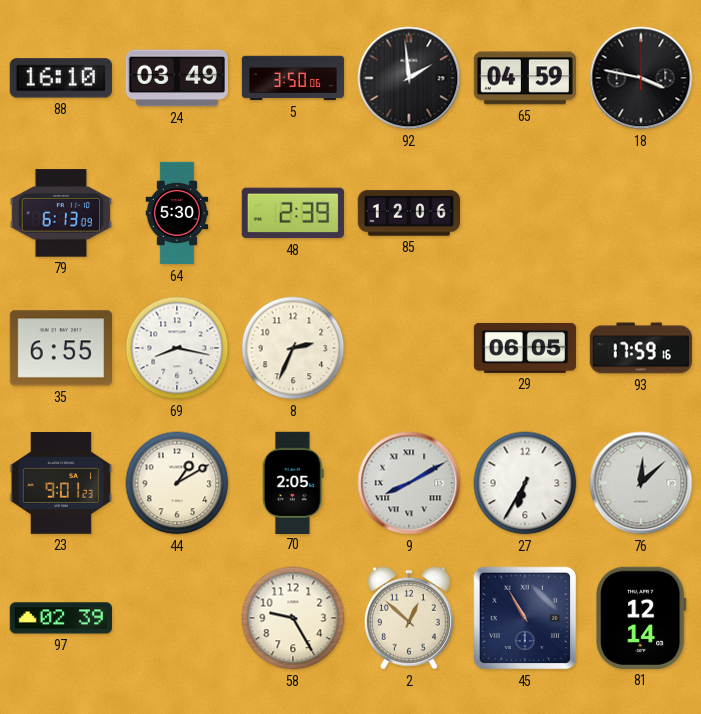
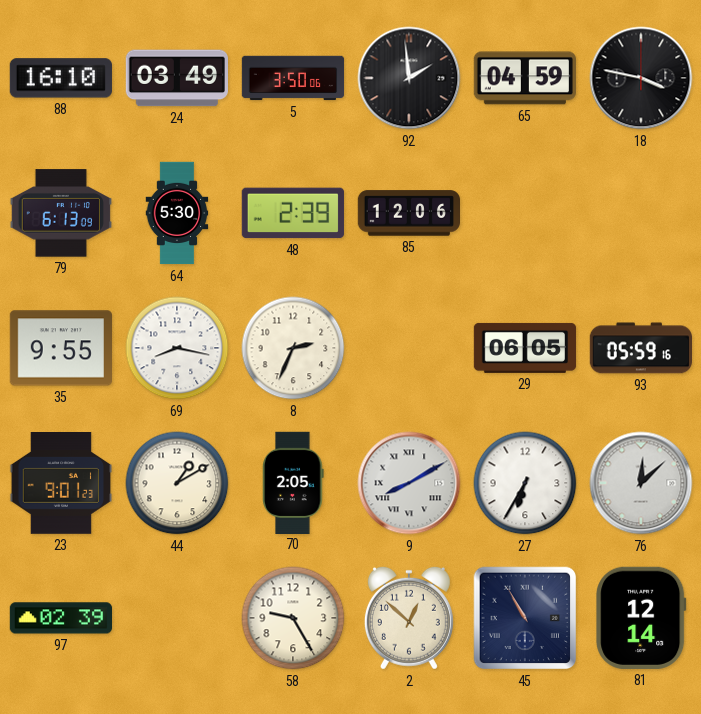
35: 6:55 -> 9:55
93: 17:59 -> 05:59
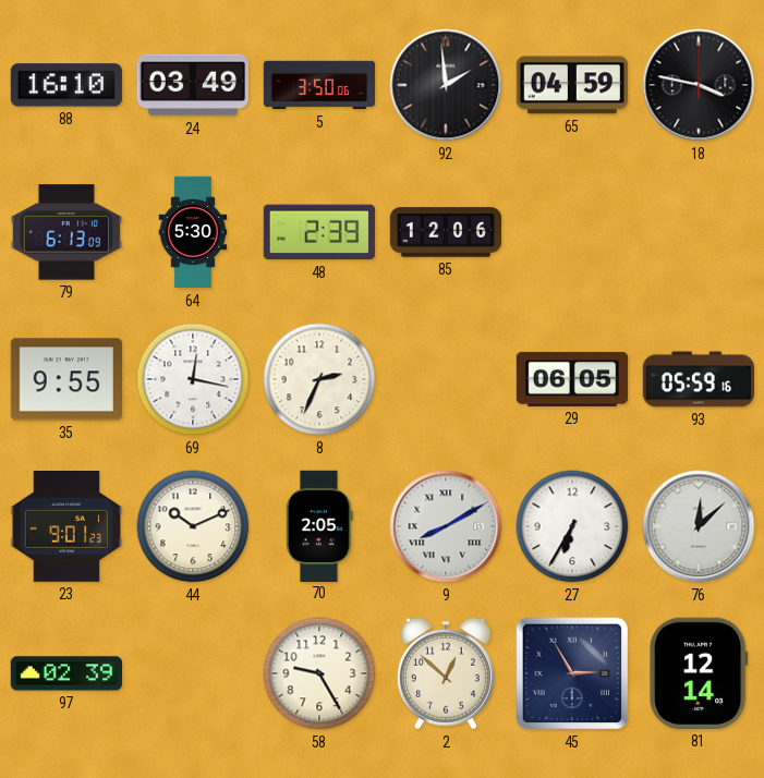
69: 8:17 -> 12:17
44: 1:10 -> 10:11
45: 10:55 -> 2:55
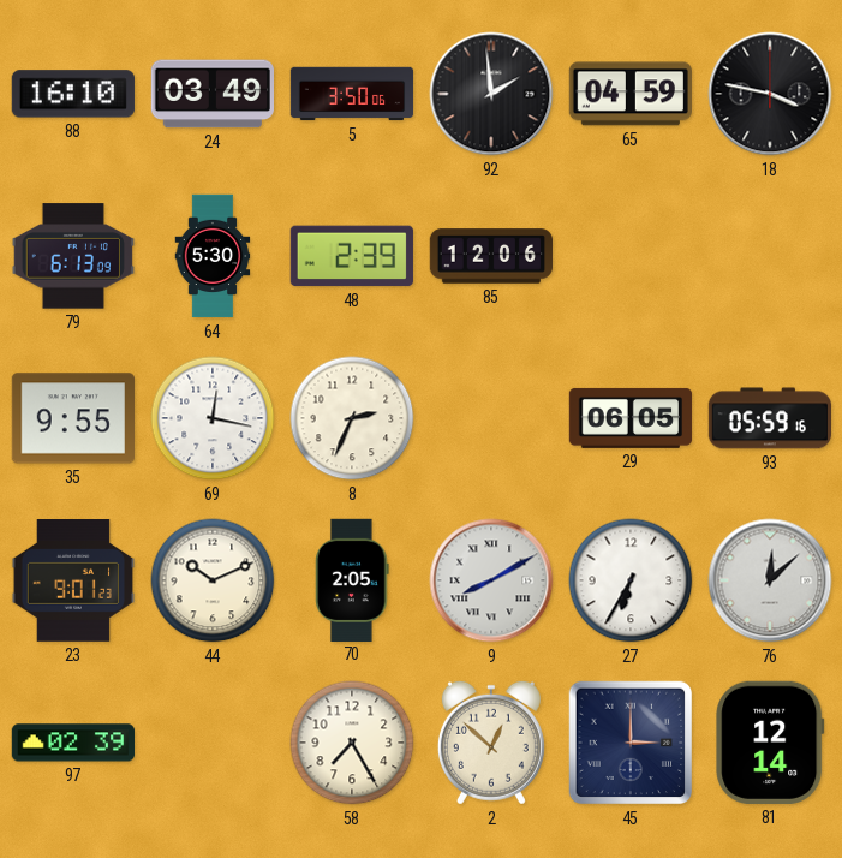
58: 9:25 -> 7:25
45: 2:55 -> 3:00
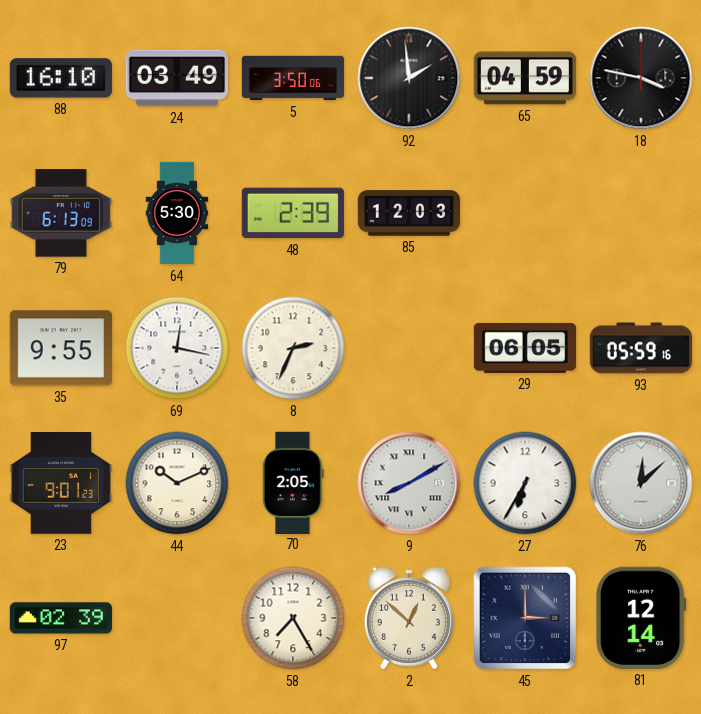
85: 12:06 -> 12:03
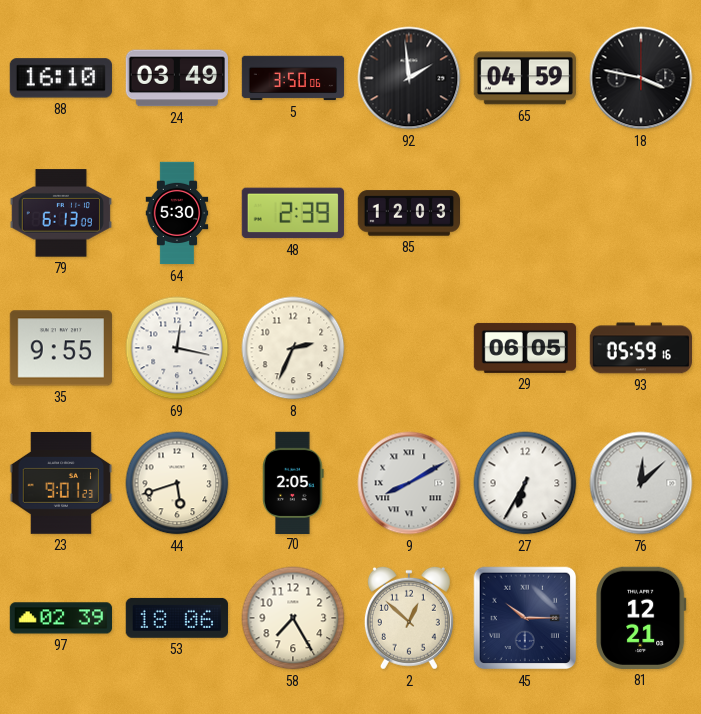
44: 10:11 -> 5:42
53: none -> 18:06
45: 3:00 -> 10:15
81: 12:14 -> 12:21
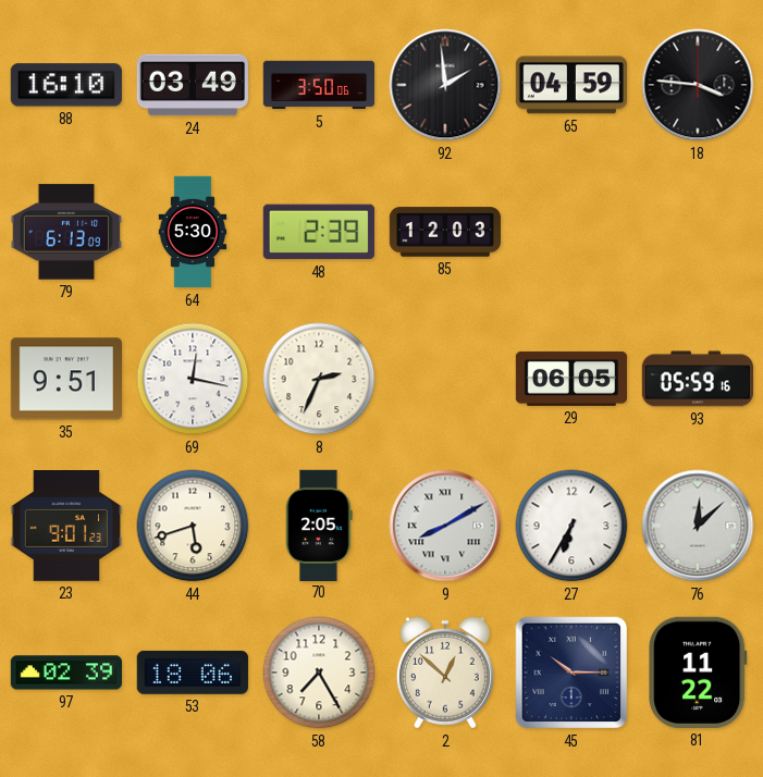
18: 3:47 -> 3:46
35: 9:55 -> 9:51
81: 12:21 -> 11:22
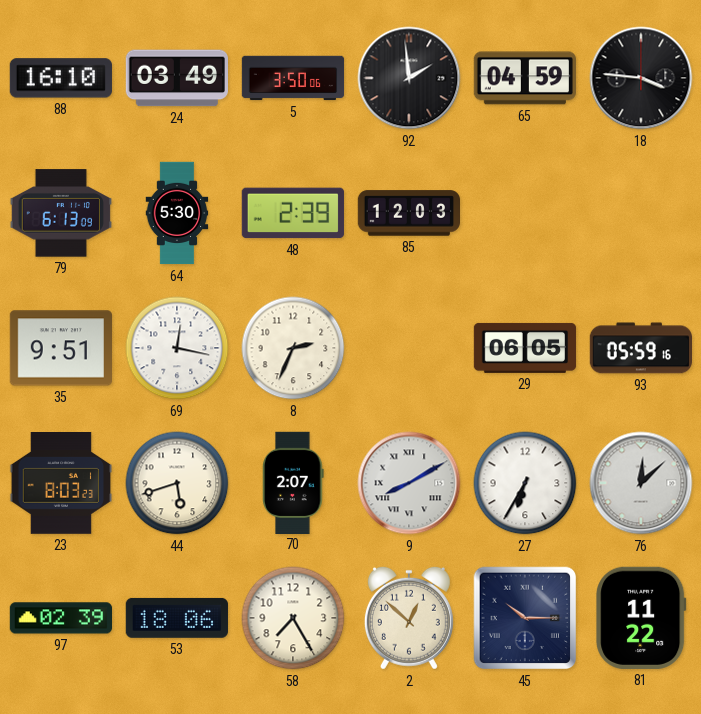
23: 9:01 -> 8:03
70: 2:05 -> 2:07
